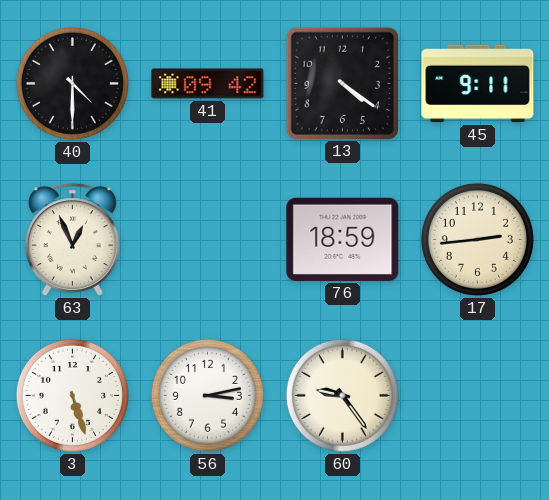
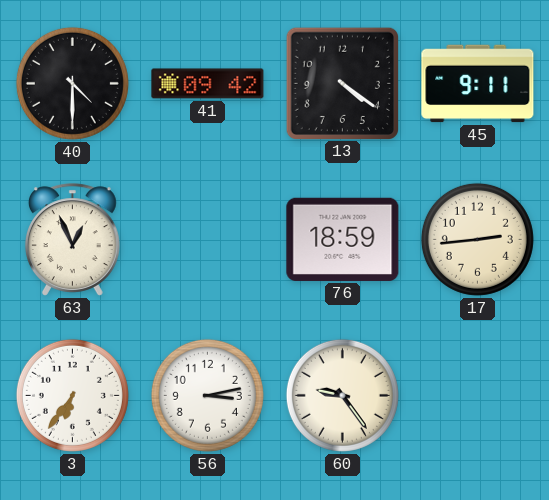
3: 5:27 -> 6:36
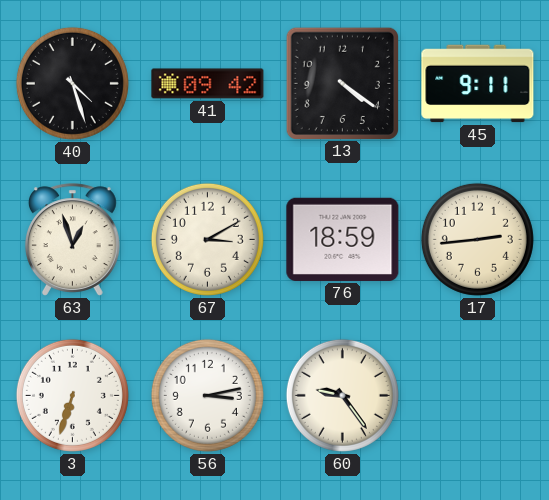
40: 4:30 -> 4:27
63: 12:56 -> 12:57
67: none -> 3:10
3: 6:36 -> 6:33
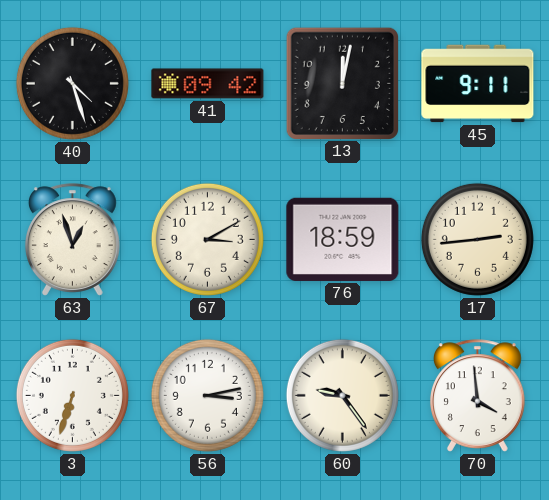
13: 4:21 -> 12:02
70: none -> 3:59
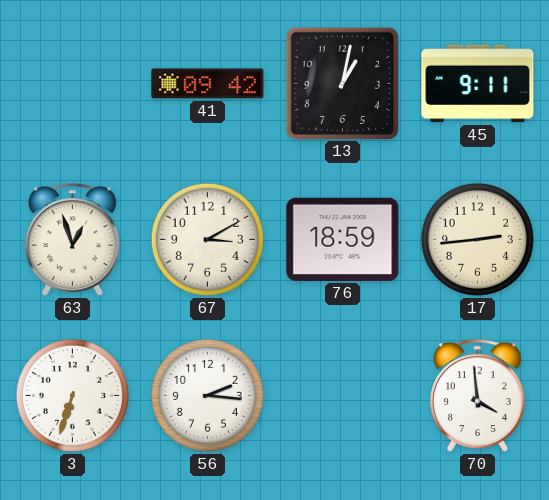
40: 4:27 -> none
13: 12:02 -> 1:02
56: 3:13 -> 2:16
60: 9:24 -> none
